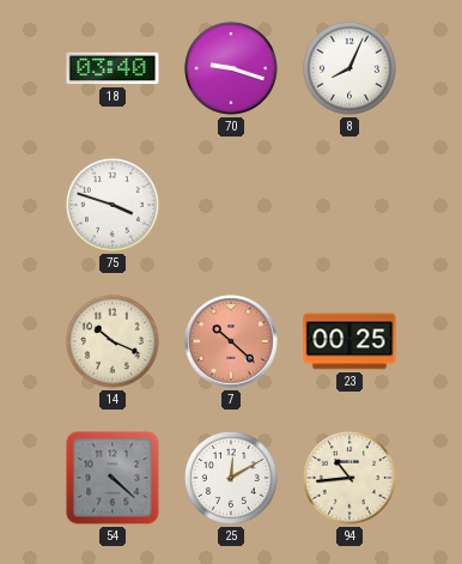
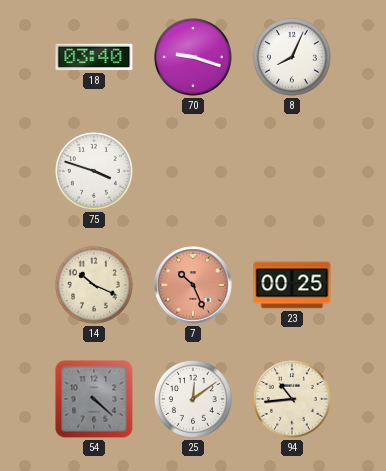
7: 10:22 -> 10:26
25: 12:10 -> 12:09
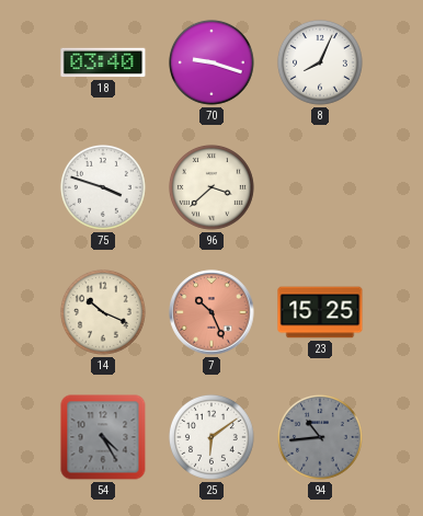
96: none -> 3:38
23: 00:25 -> 15:25
54: 4:22 -> 4:25
25: 12:09 -> 6:09
94 dial: cream -> grey
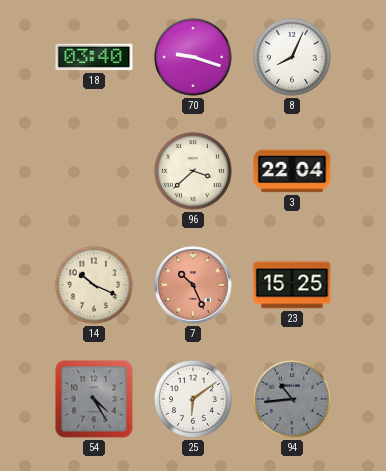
75: 3:48 -> none
3: none -> 22:04
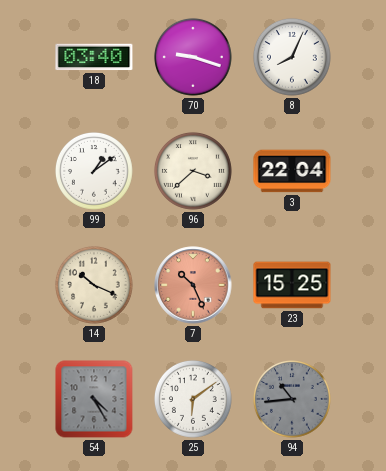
99: none -> 1:09
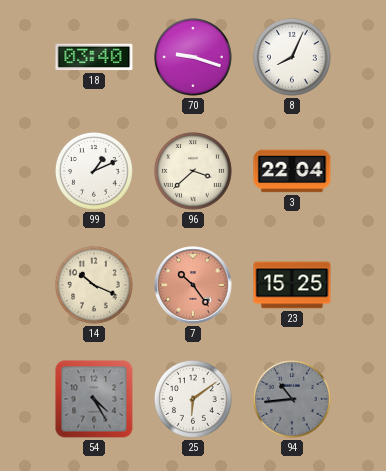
99: 1:09 -> 1:11
7: 10:26 -> 10:24
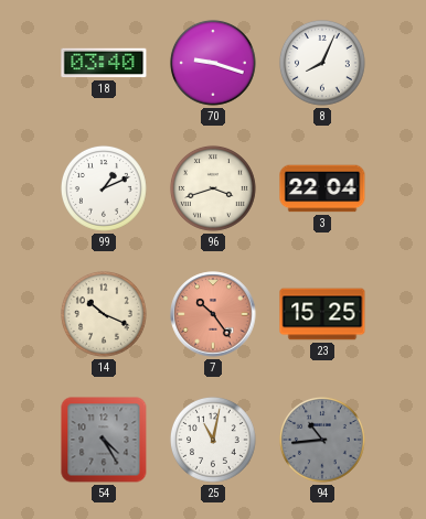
96: 3:38 -> 3:42
25: 6:09 -> 11:02
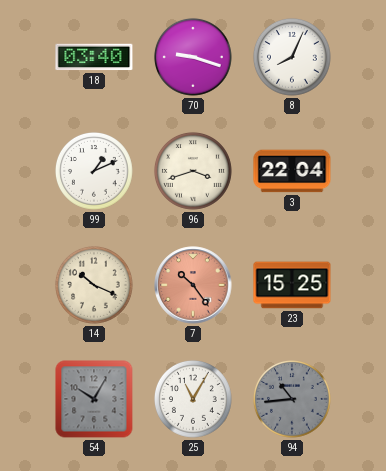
54: 4:25 -> 10:05
25: 11:02 -> 11:05
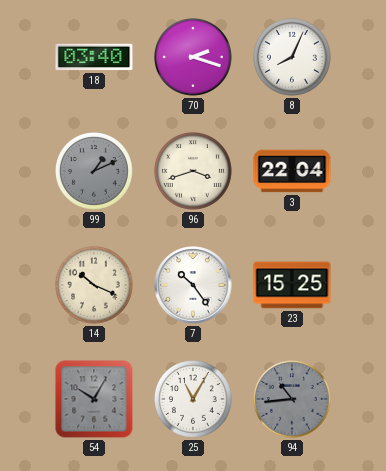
70: 9:18 -> 2:18
99 dial: white -> grey
7 dial: salmon -> white
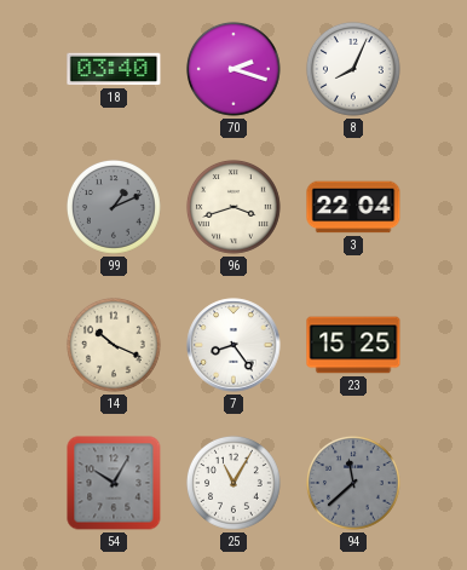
7: 10:24 -> 8:24
94: 10:44 -> 11:38
